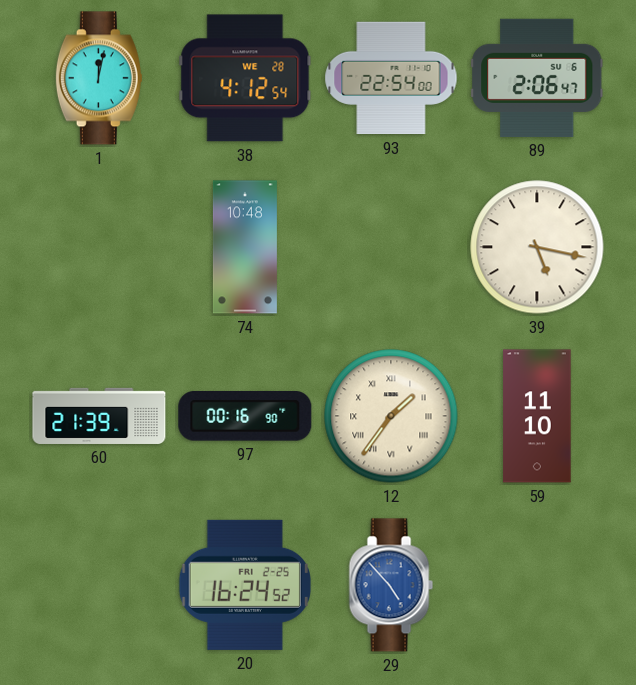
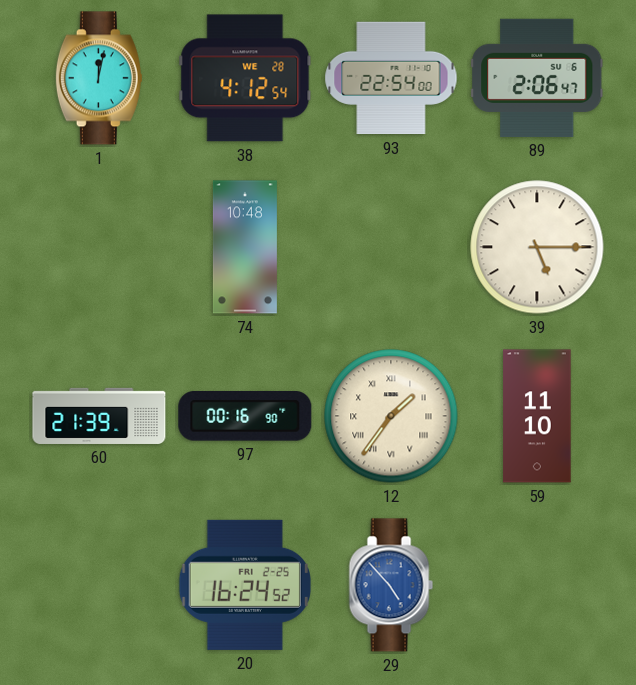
39: 5:17 -> 5:15
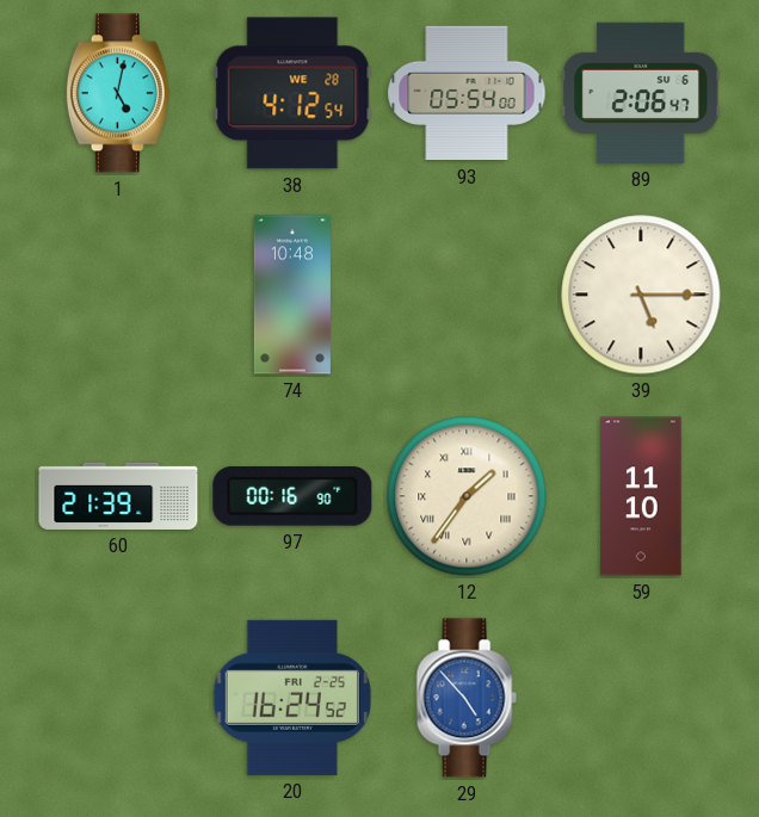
1: 12:02 -> 5:02
93: 22:54 -> 05:54
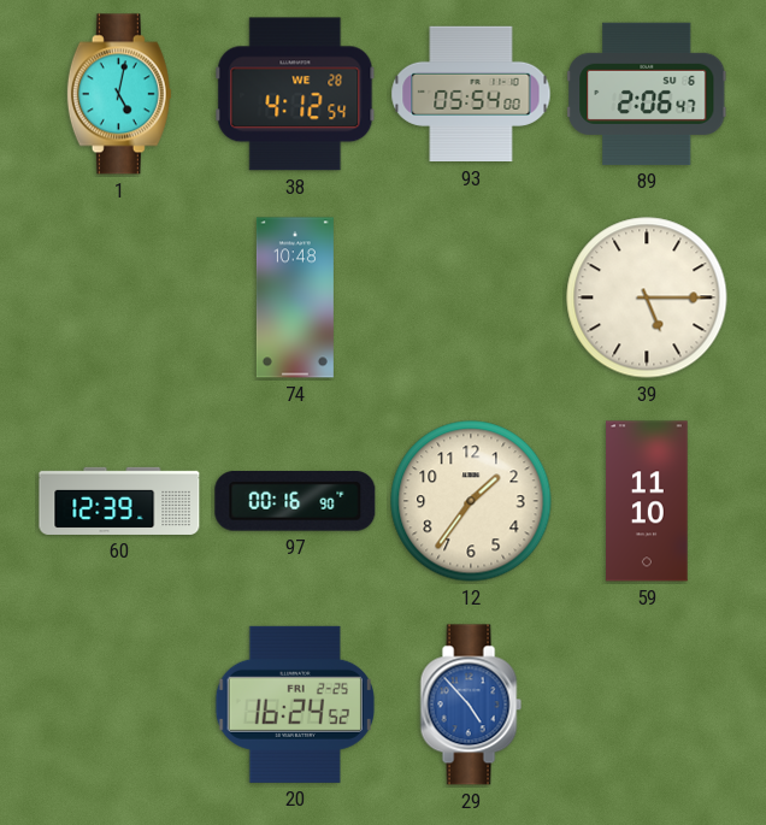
60: 21:39 -> 12:39
12 numerals: Roman -> Arabic
